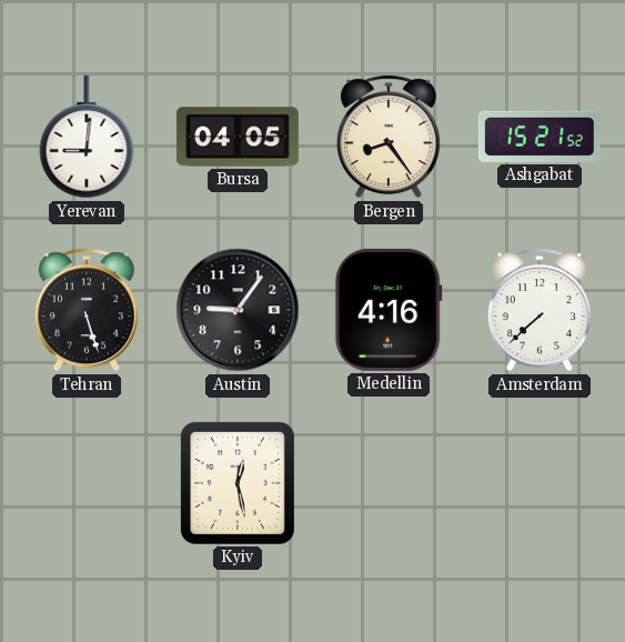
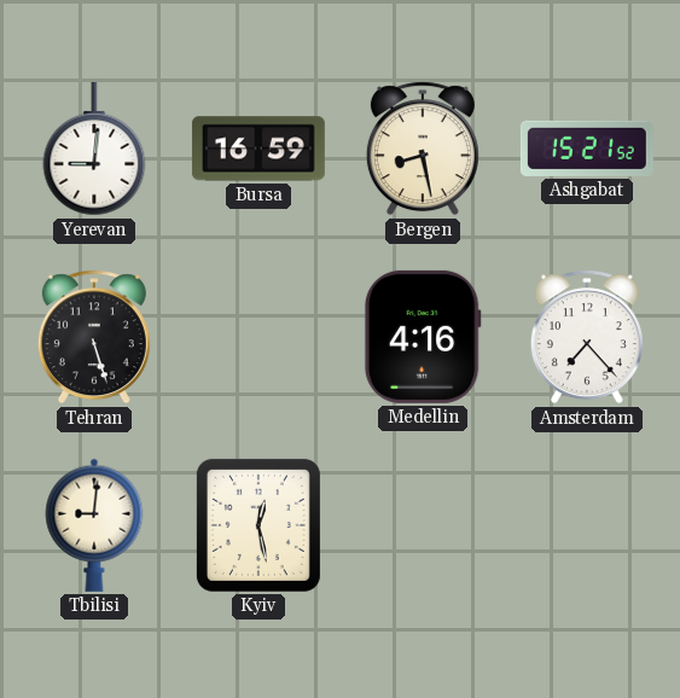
Bursa: 04:05 -> 16:59
Bergen: 8:24 -> 8:28
Austin: 9:06 -> none
Amsterdam: 7:38 -> 7:23
Tbilisi: none -> 9:01
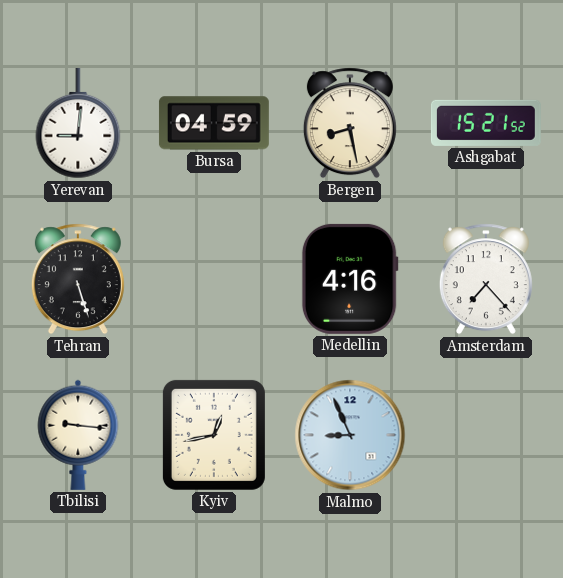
Bursa: 16:59 -> 04:59
Tbilisi: 9:01 -> 9:16
Kyiv: 12:28 -> 12:43
Malmo: none -> 8:56
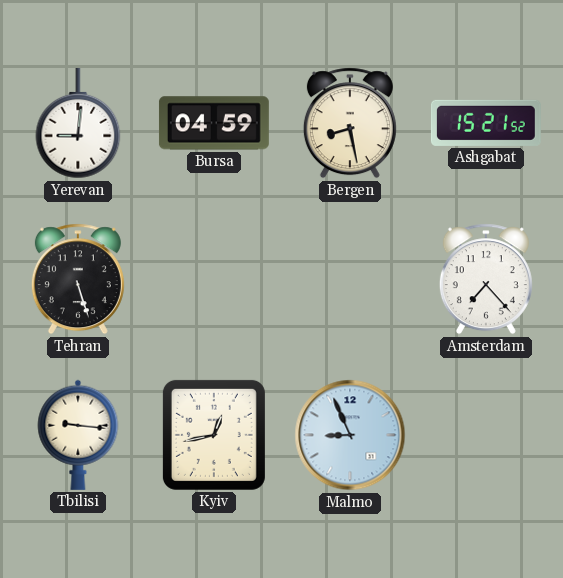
Medellin: 4:16 -> none
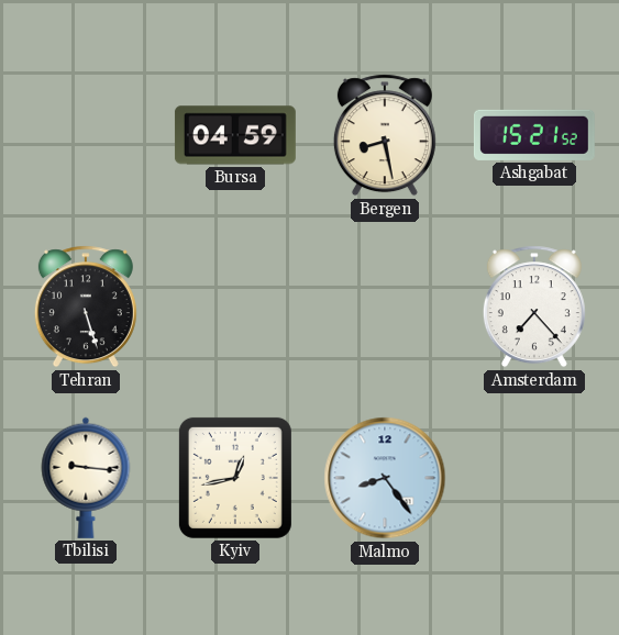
Yerevan: 9:01 -> none
Malmo: 8:56 -> 8:24
